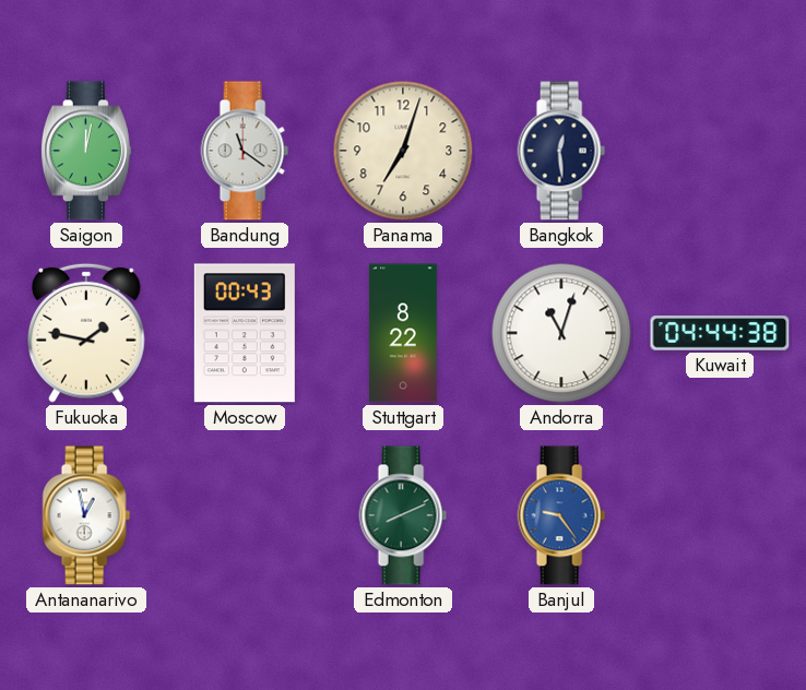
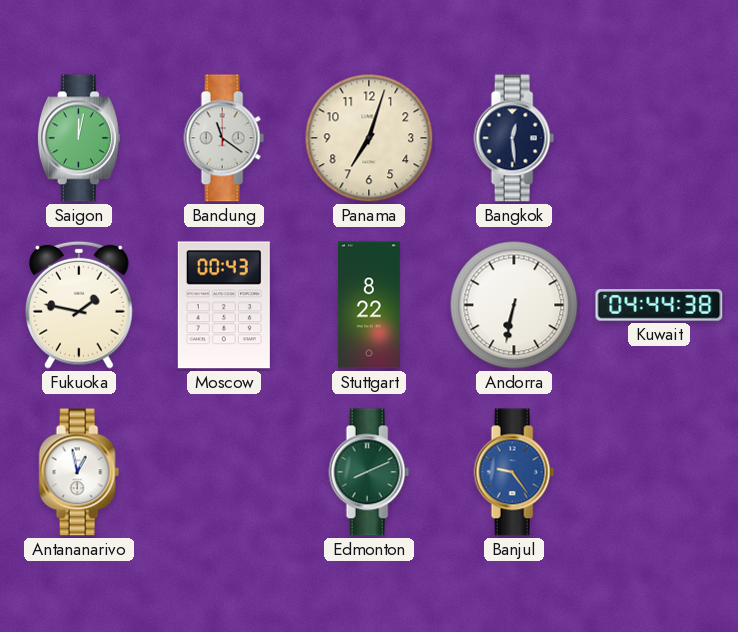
Andorra: 11:03 -> 6:32
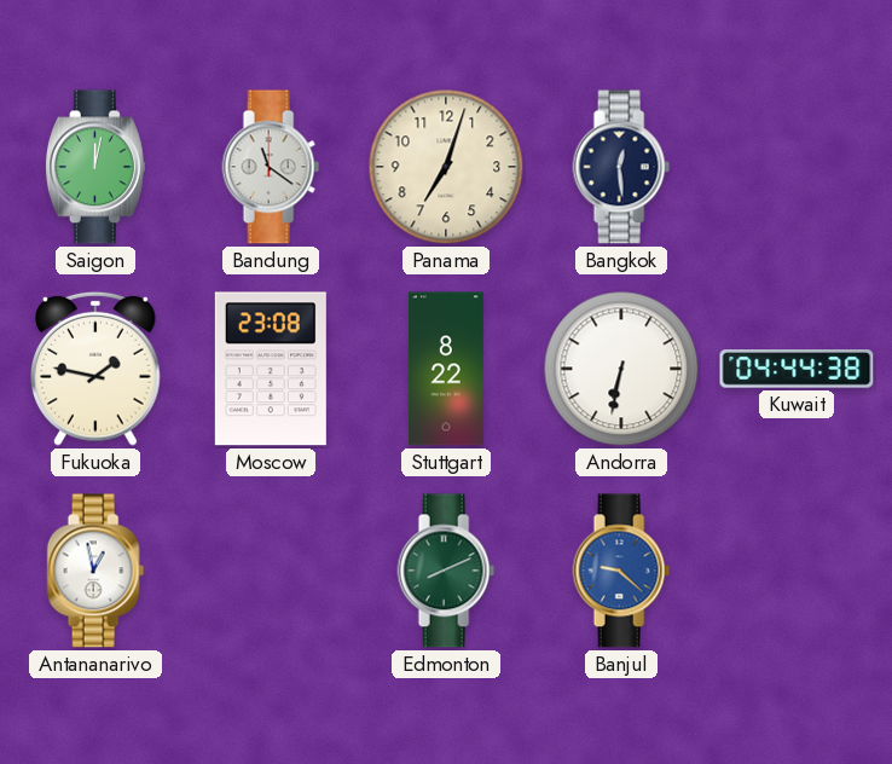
Moscow: 00:43 -> 23:08
Banjul: 9:24 -> 9:22
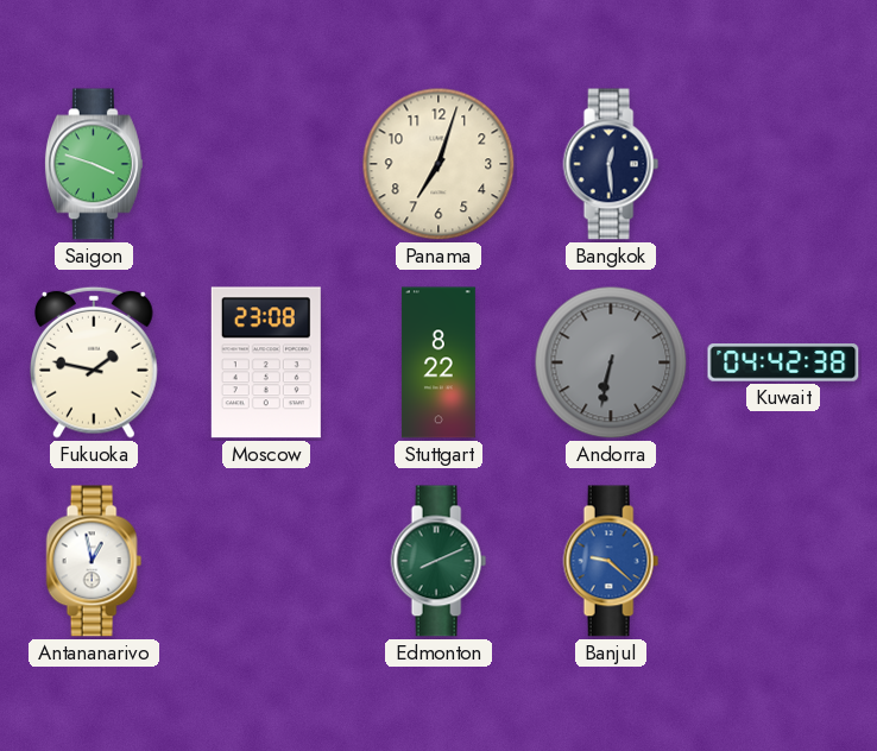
Saigon: 12:02 -> 3:48
Bandung: 11:21 -> none
Andorra dial: white -> grey
Kuwait: 04:44 -> 04:42
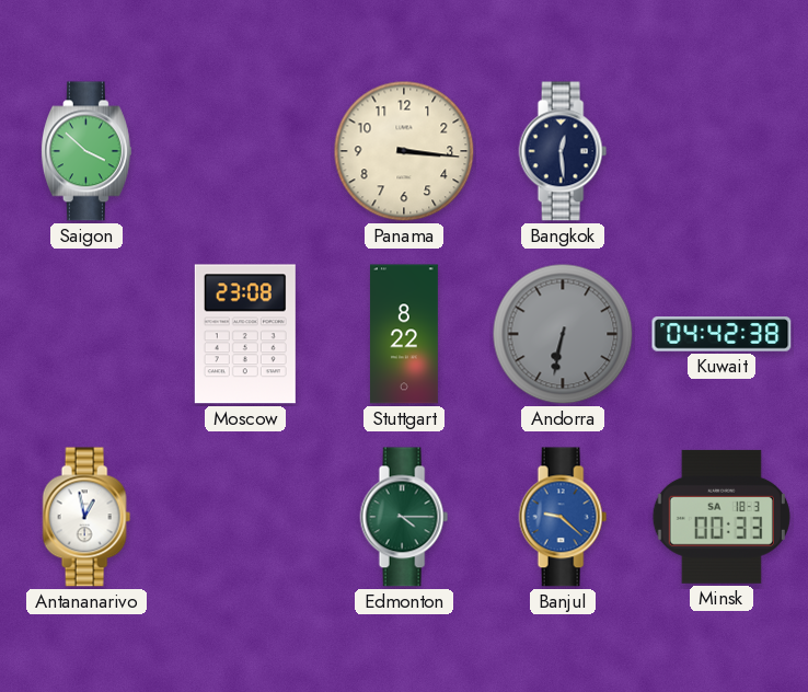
Saigon: 3:48 -> 3:52
Panama: 7:03 -> 3:16
Fukuoka: 1:47 -> none
Edmonton: 8:11 -> 4:15
Minsk: none -> 00:33
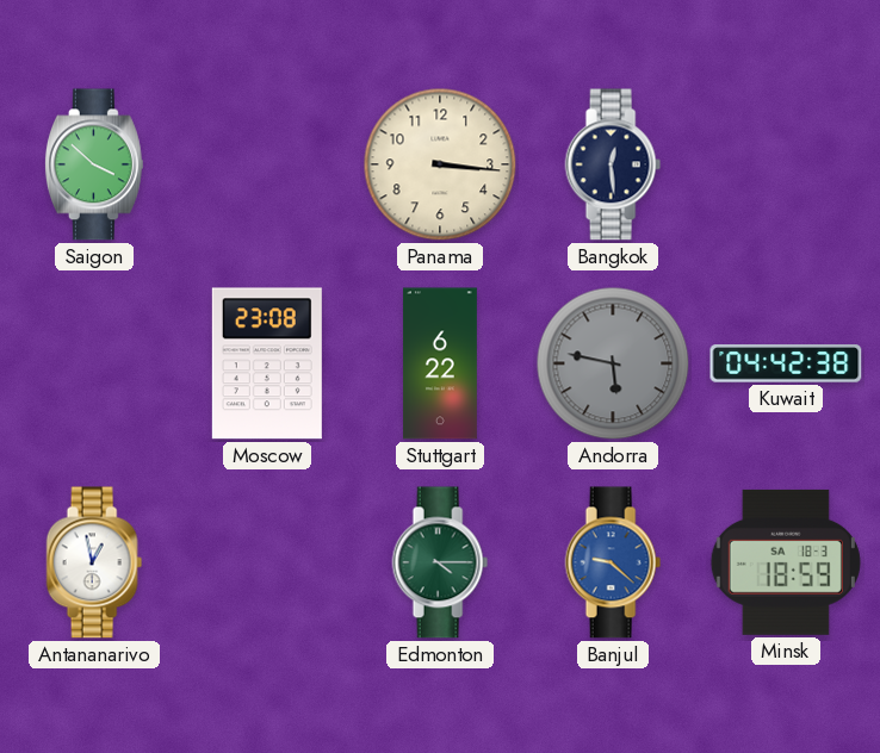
Stuttgart: 8:22 -> 6:22
Andorra: 6:32 -> 5:47
Minsk: 00:33 -> 18:59
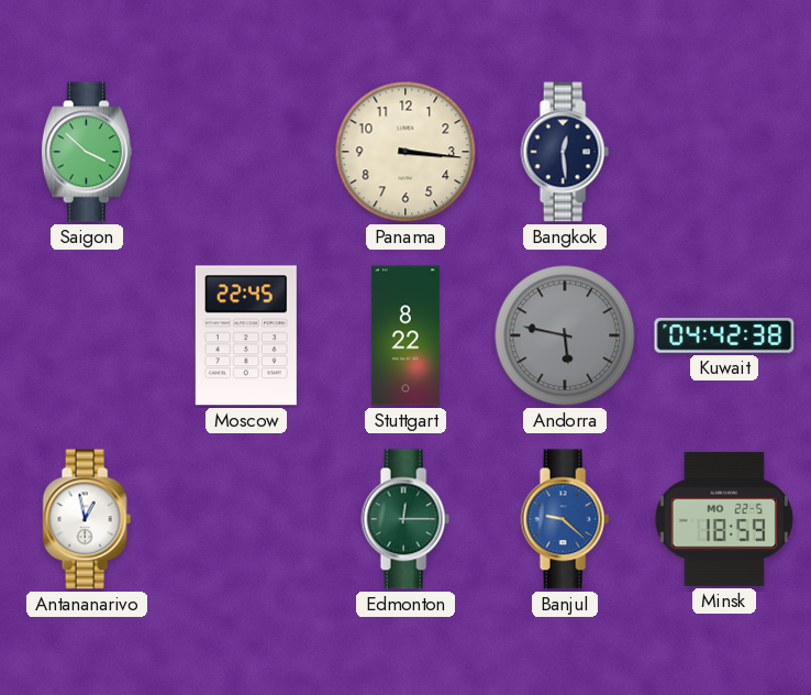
Moscow: 23:08 -> 22:45
Stuttgart: 6:22 -> 8:22
Edmonton: 4:15 -> 12:15
Minsk date: SA 18-3 -> MO 22-5
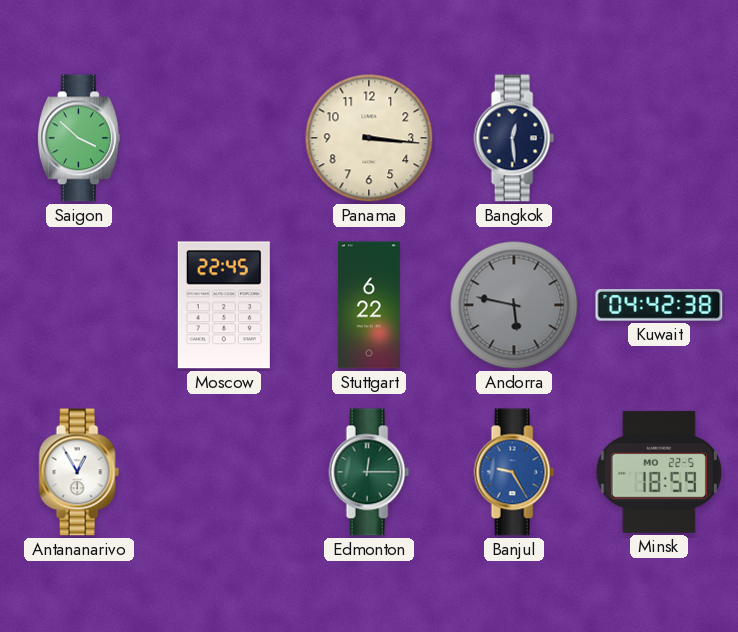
Stuttgart: 8:22 -> 6:22
Antananarivo: 12:58 -> 12:55
Banjul: 9:22 -> 9:25
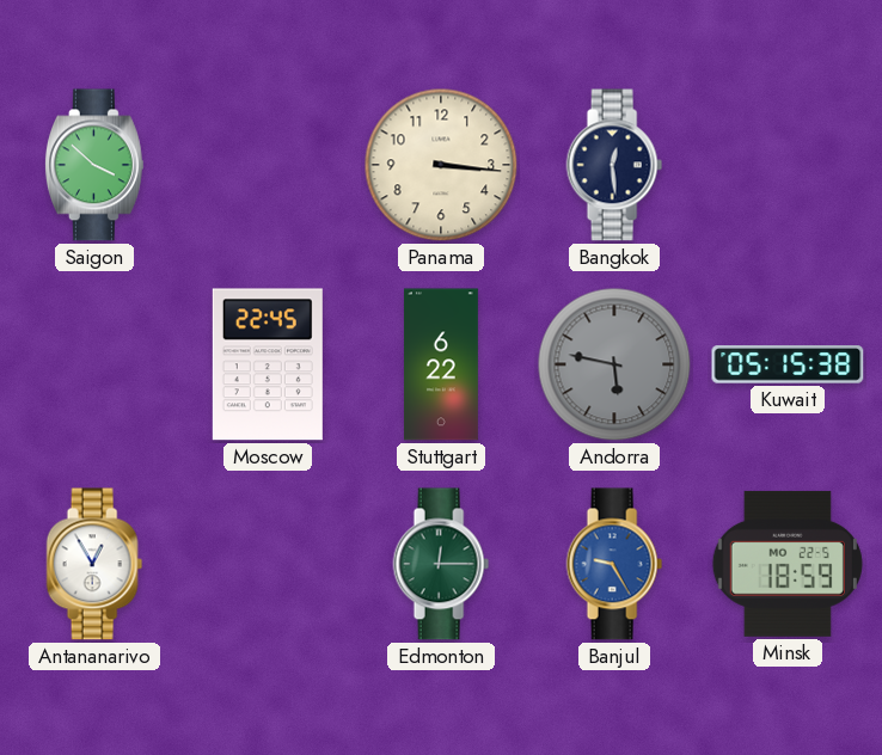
Kuwait: 04:42 -> 05:15
